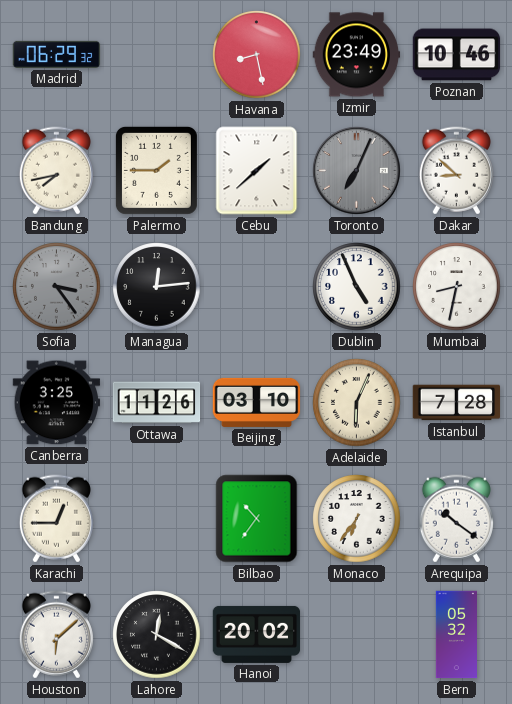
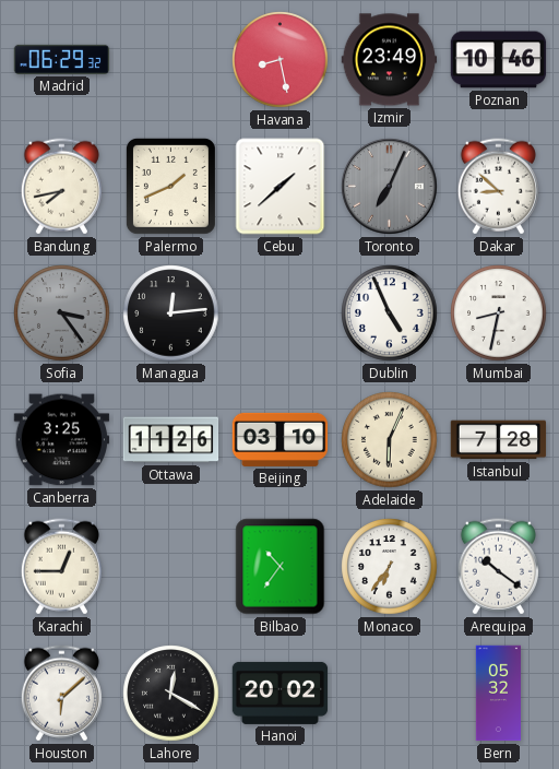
Palermo: 1:45 -> 1:41
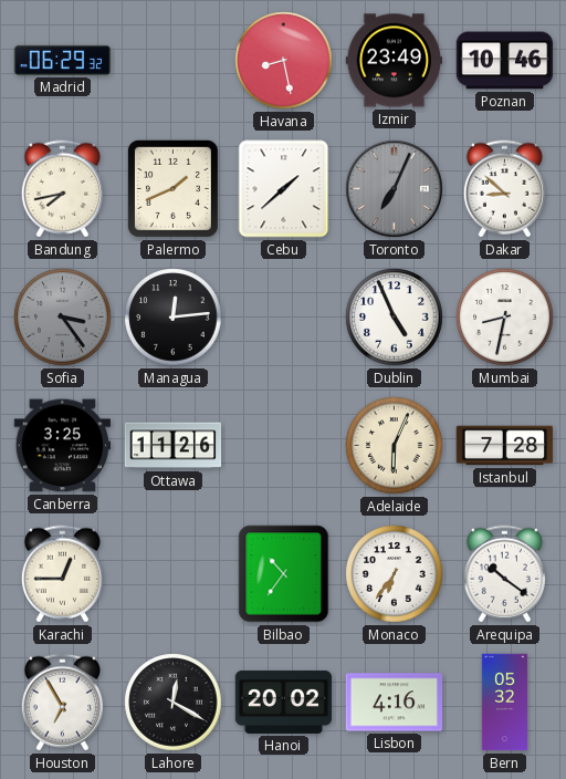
Beijing: 03:10 -> none
Houston: 6:08 -> 6:55
Lisbon: none -> 4:16
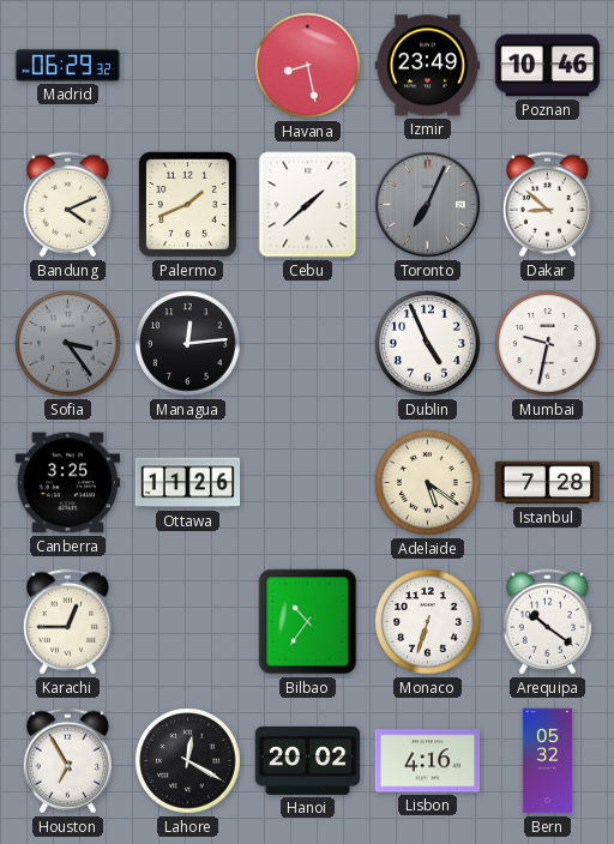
Bandung: 7:43 -> 4:11
Mumbai: 8:32 -> 9:32
Adelaide: 6:04 -> 5:21
Monaco: 6:36 -> 6:33
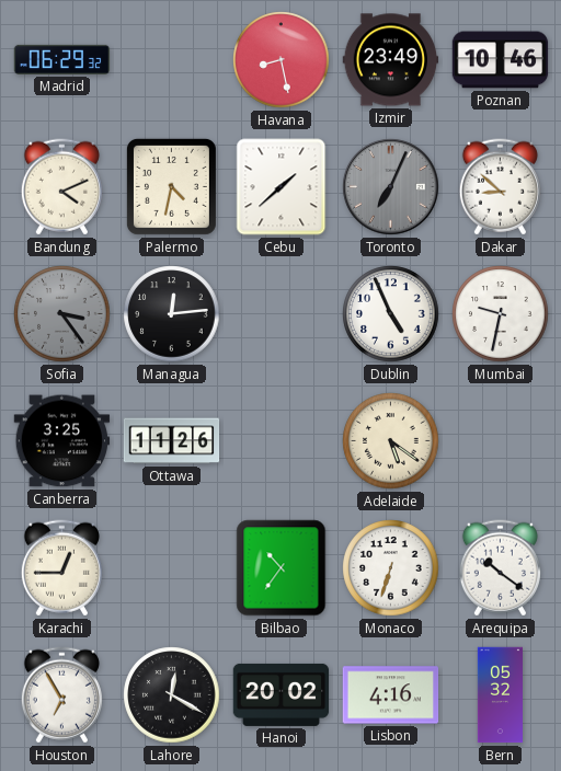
Palermo: 1:41 -> 4:32
Istanbul: 7:28 -> none
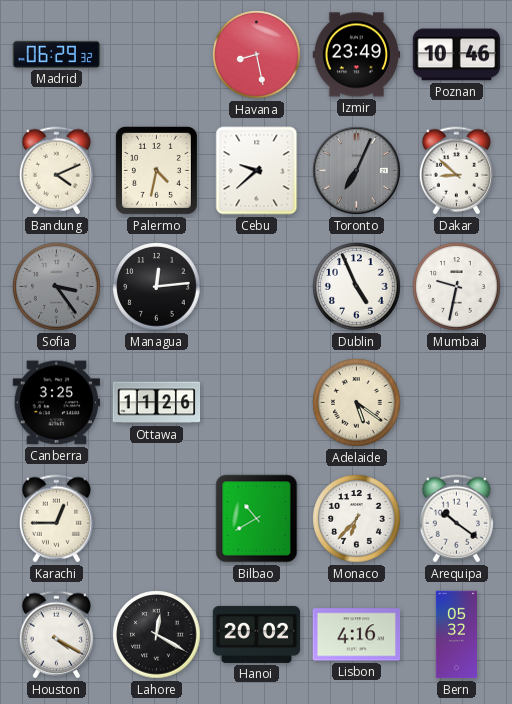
Cebu: 1:38 -> 9:38
Bilbao: 10:36 -> 10:40
Monaco: 6:33 -> 6:37
Houston: 6:55 -> 4:20
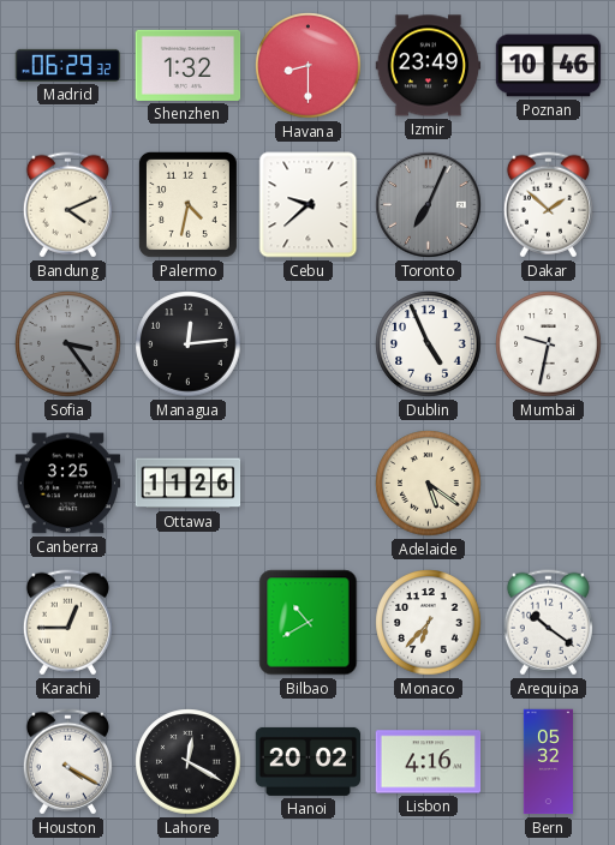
Shenzhen: none -> 1:32
Havana: 8:28 -> 8:30
Dakar: 8:52 -> 1:52
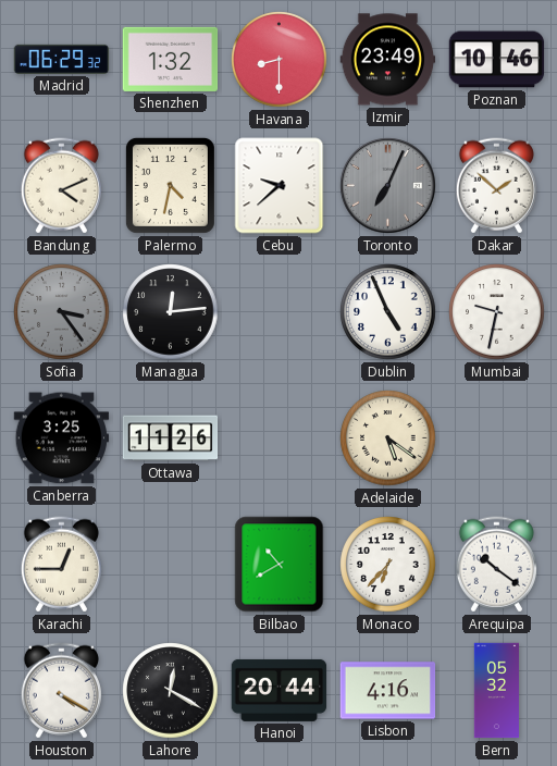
Hanoi: 20:02 -> 20:44
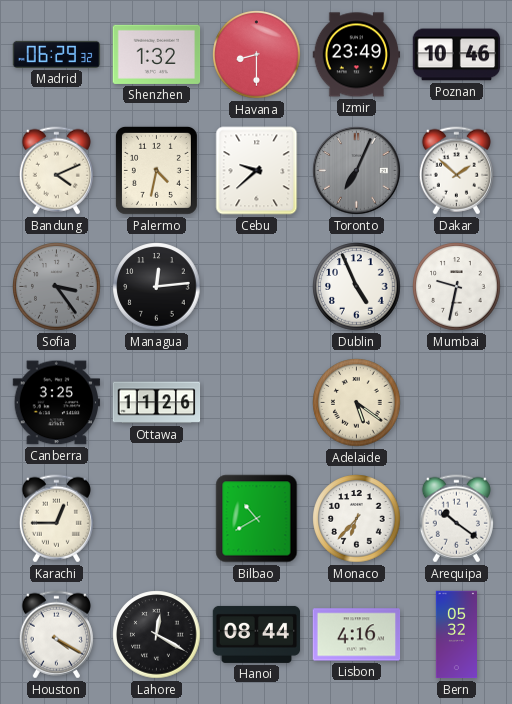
Hanoi: 20:44 -> 08:44
